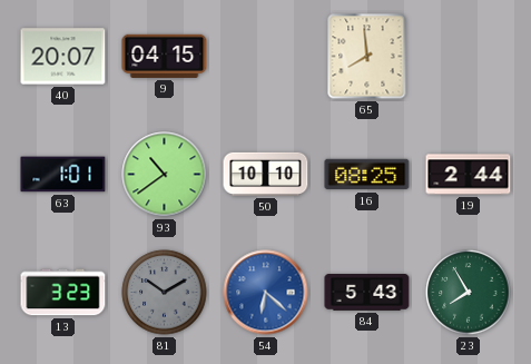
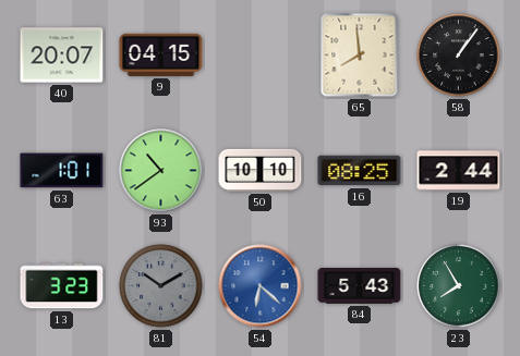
58: none -> 1:06
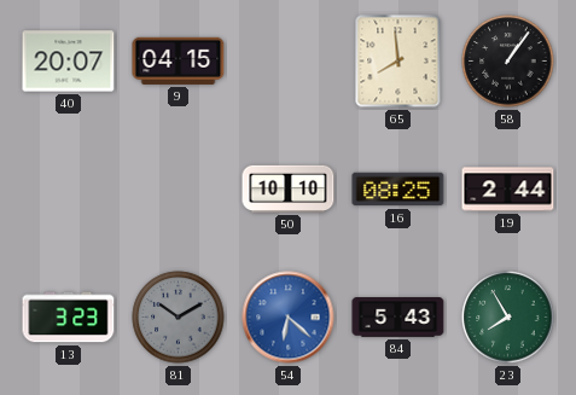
63: 1:01 -> none
93: 10:39 -> none
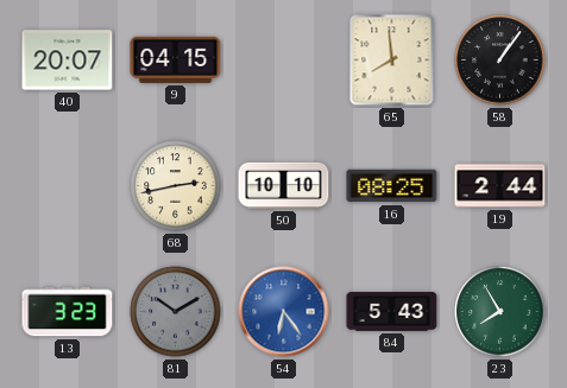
68: none -> 2:43
54: 6:22 -> 6:24
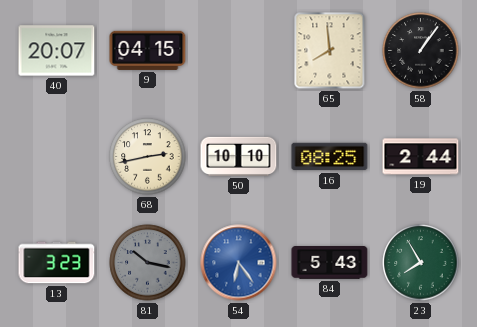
81: 10:10 -> 10:17
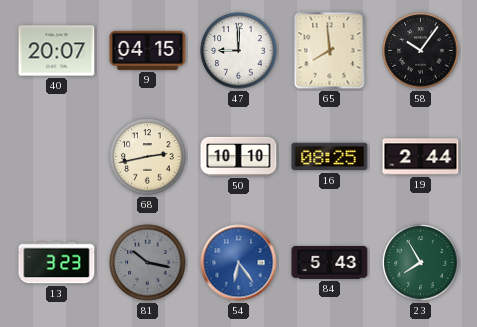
47: none -> 9:00
58: 1:06 -> 10:06
